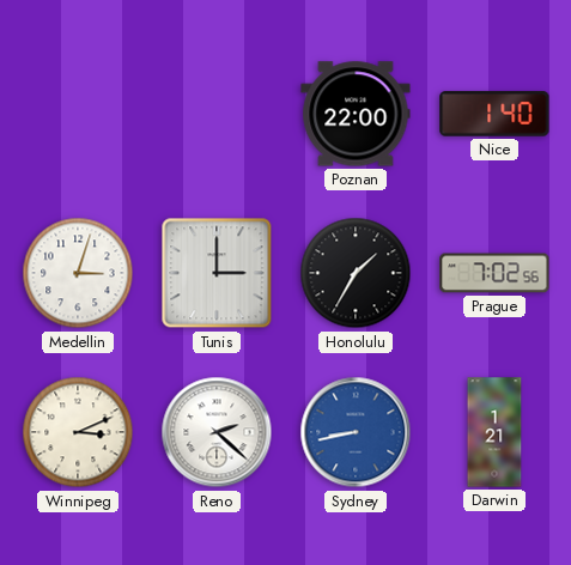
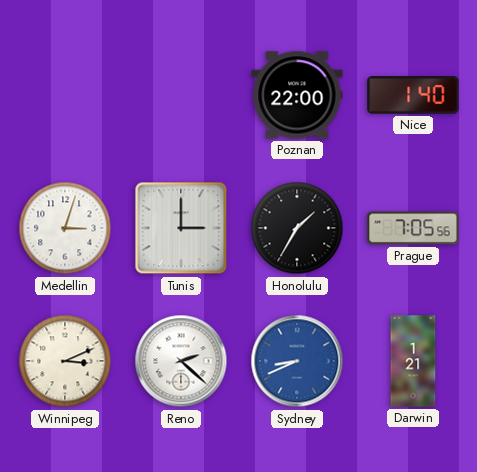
Prague: 7:02 -> 7:05
Sydney: 8:43 -> 8:41
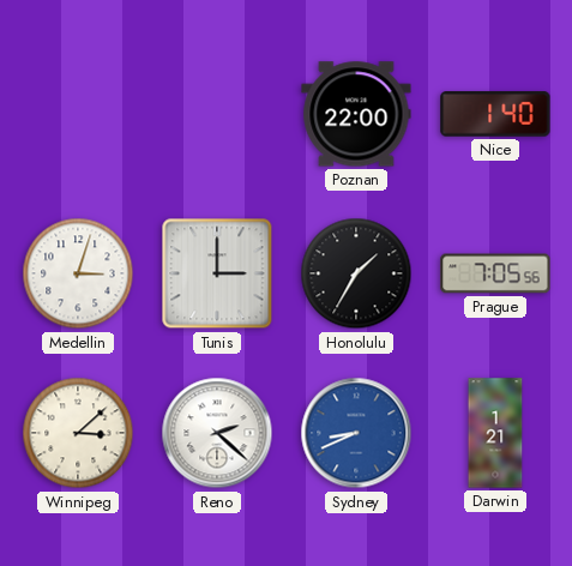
Winnipeg: 3:11 -> 3:08
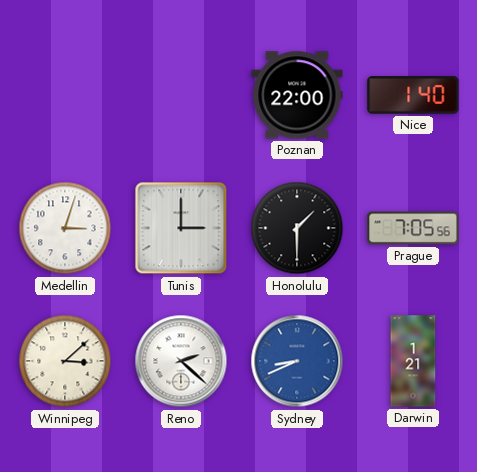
Honolulu: 1:35 -> 1:30
